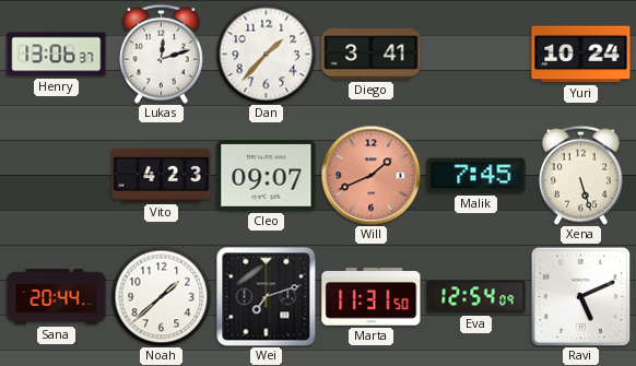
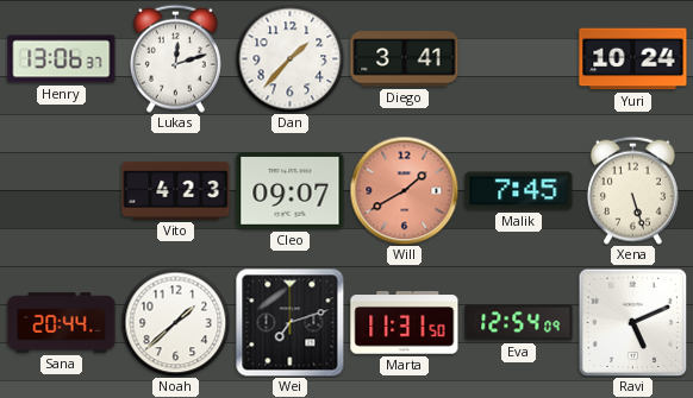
Will: 1:41 -> 1:40
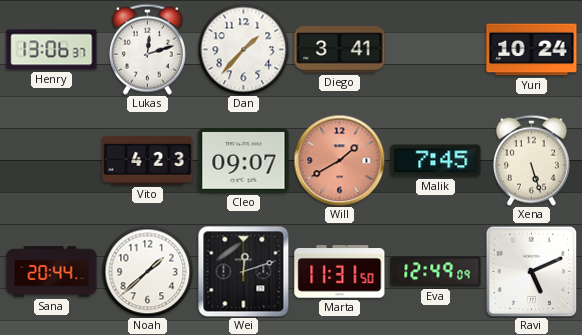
Wei: 7:12 -> 12:12
Eva: 12:54 -> 12:49
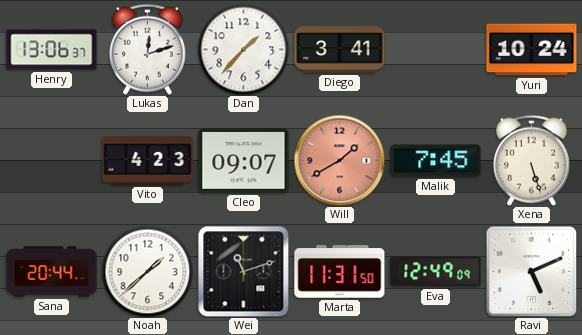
Wei: 12:12 -> 11:12
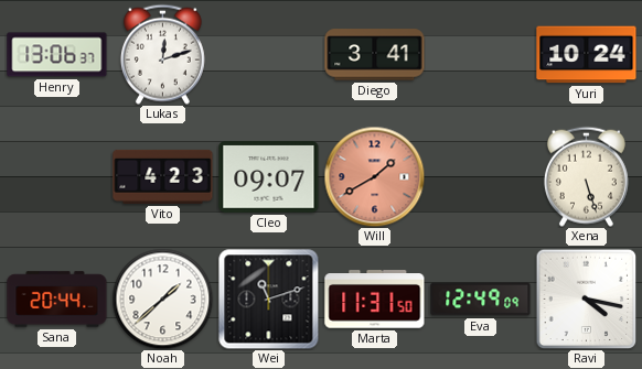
Dan: 1:37 -> none
Malik: 7:45 -> none
Ravi: 5:11 -> 4:17
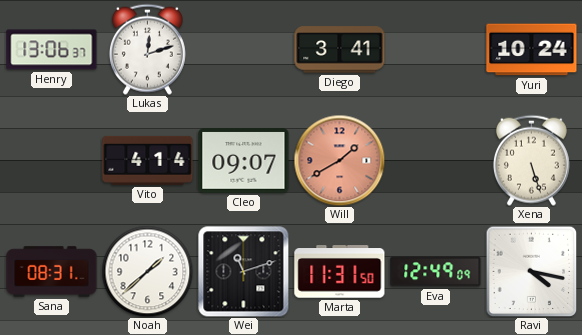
Vito: 4:23 -> 4:14
Sana: 20:44 -> 08:31
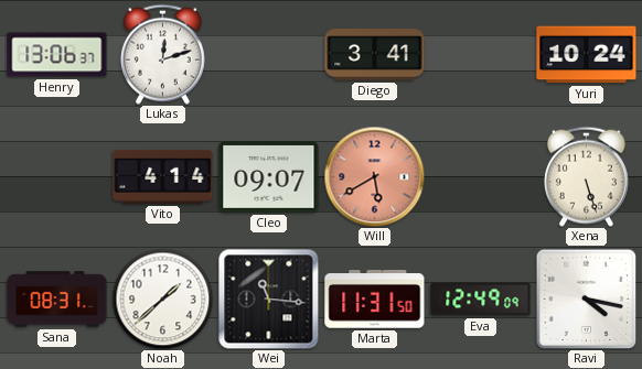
Will: 1:40 -> 5:40
Wei: 11:12 -> 11:16
